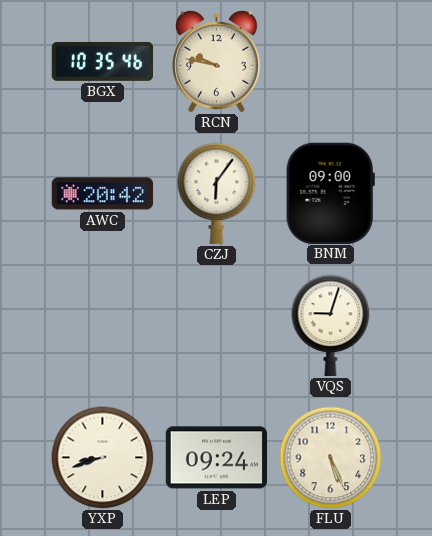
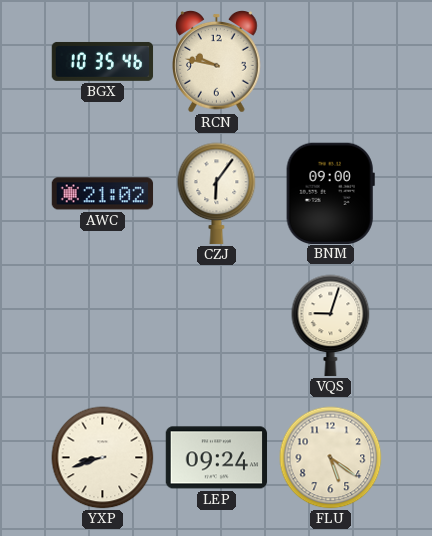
AWC: 20:42 -> 21:02
FLU: 5:26 -> 5:21
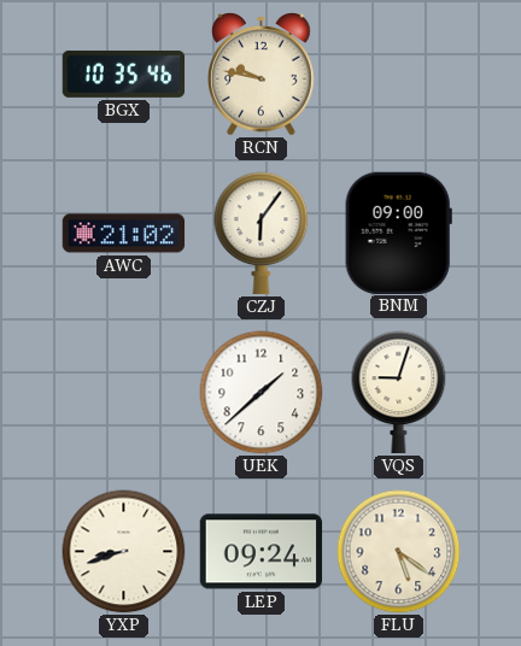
UEK: none -> 1:38
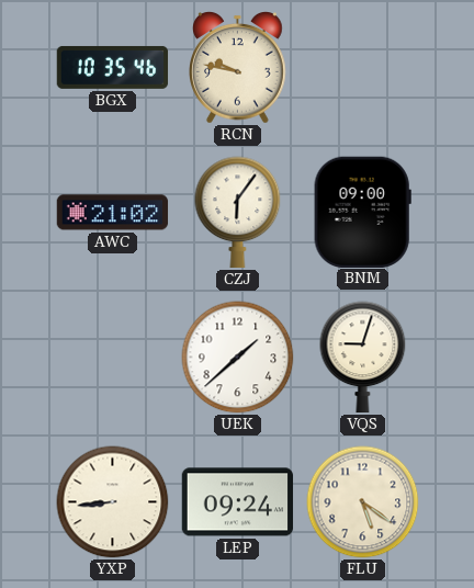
YXP: 8:42 -> 8:44
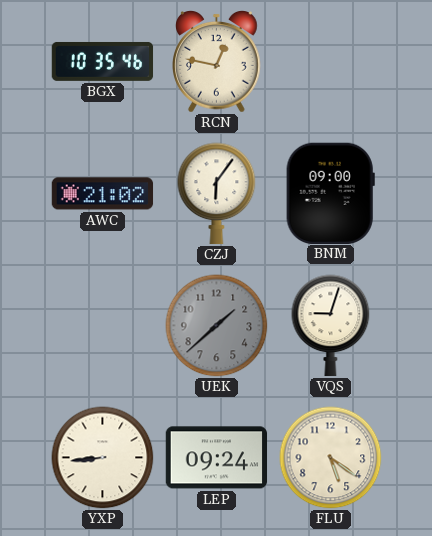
RCN: 9:47 -> 12:47
UEK dial: white -> grey
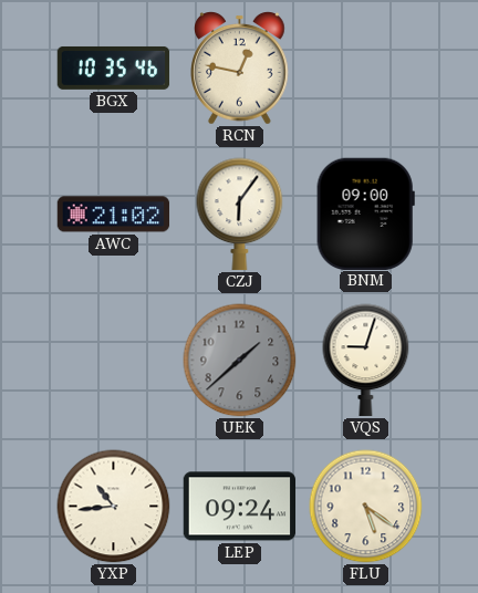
YXP: 8:44 -> 10:44
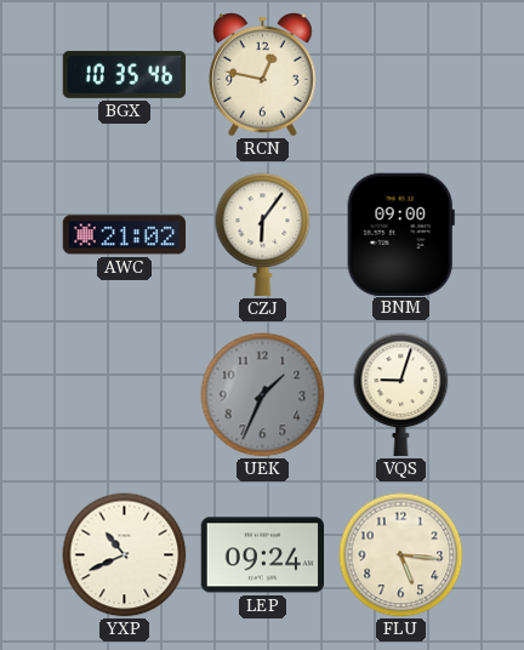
UEK: 1:38 -> 1:34
YXP: 10:44 -> 10:41
FLU: 5:21 -> 5:16
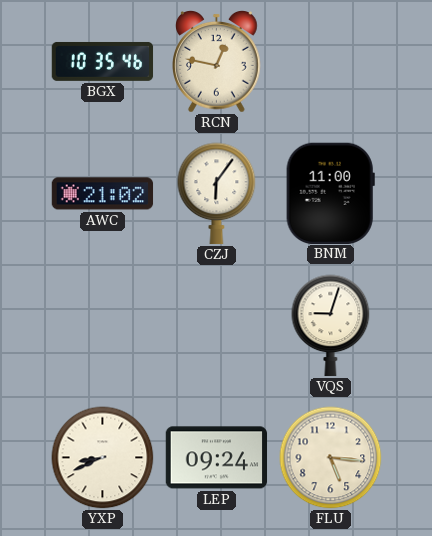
BNM: 09:00 -> 11:00
UEK: 1:34 -> none
YXP: 10:41 -> 8:41
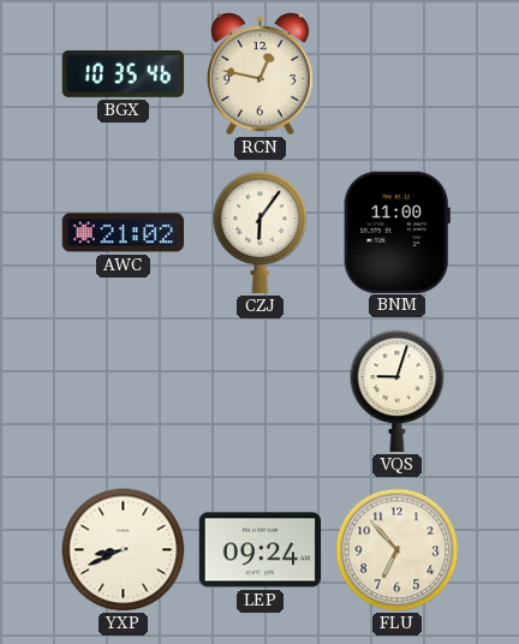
FLU: 5:16 -> 6:53
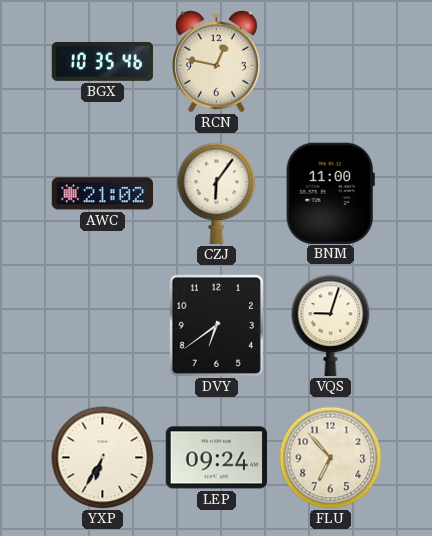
DVY: none -> 6:39
YXP: 8:41 -> 6:35
